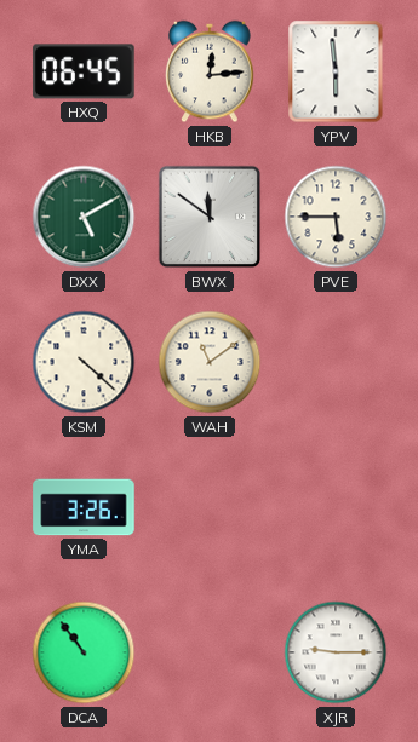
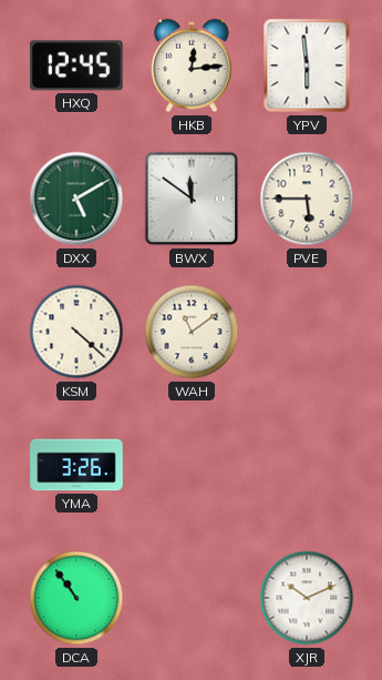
HXQ: 06:45 -> 12:45
XJR: 9:15 -> 10:11
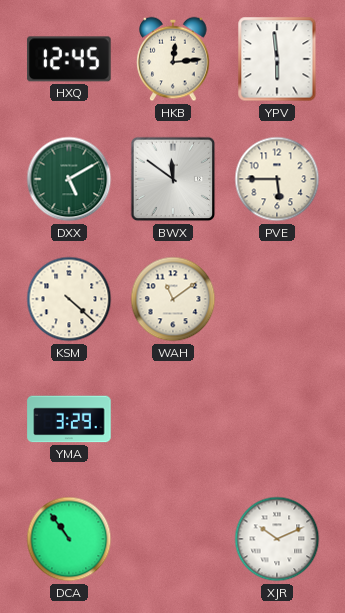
YMA: 3:26 -> 3:29
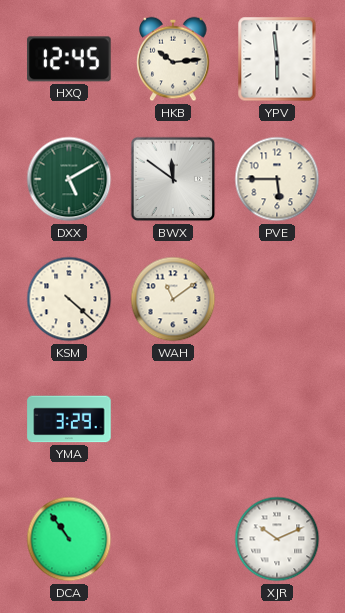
HKB: 12:14 -> 10:14
